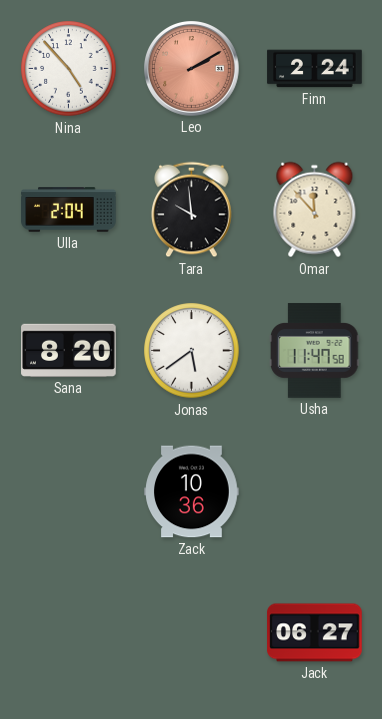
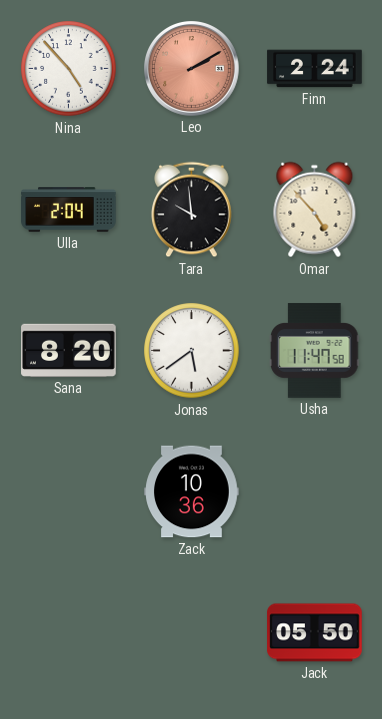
Omar: 11:53 -> 4:53
Jack: 06:27 -> 05:50
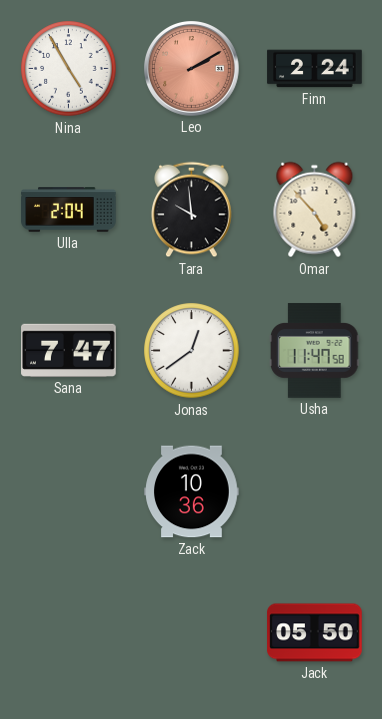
Nina: 4:53 -> 4:55
Sana: 8:20 -> 7:47
Jonas: 5:39 -> 12:39
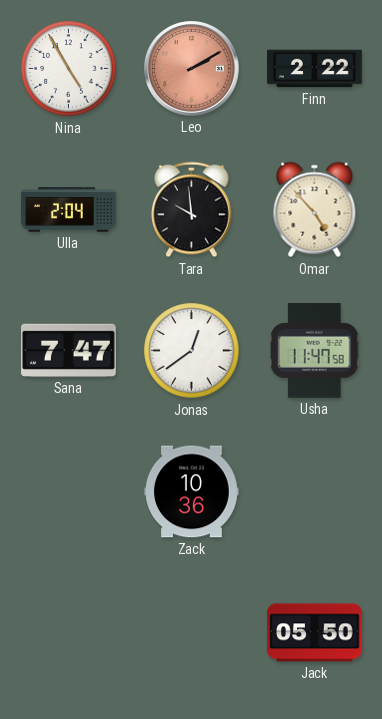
Finn: 2:24 -> 2:22
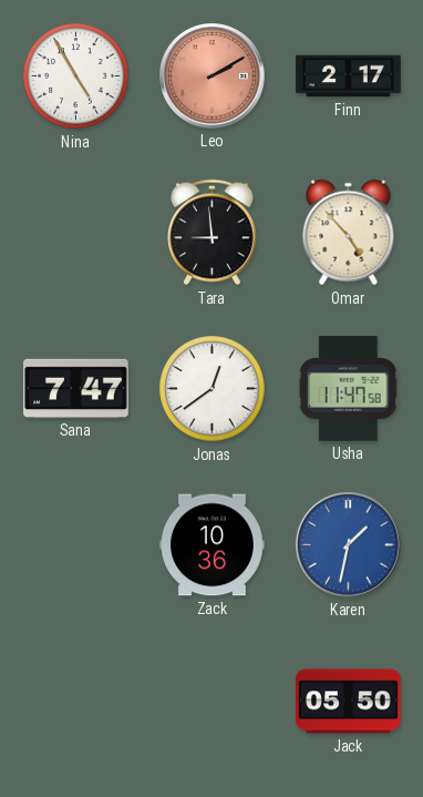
Finn: 2:22 -> 2:17
Ulla: 2:04 -> none
Tara: 9:59 -> 8:59
Karen: none -> 1:32
